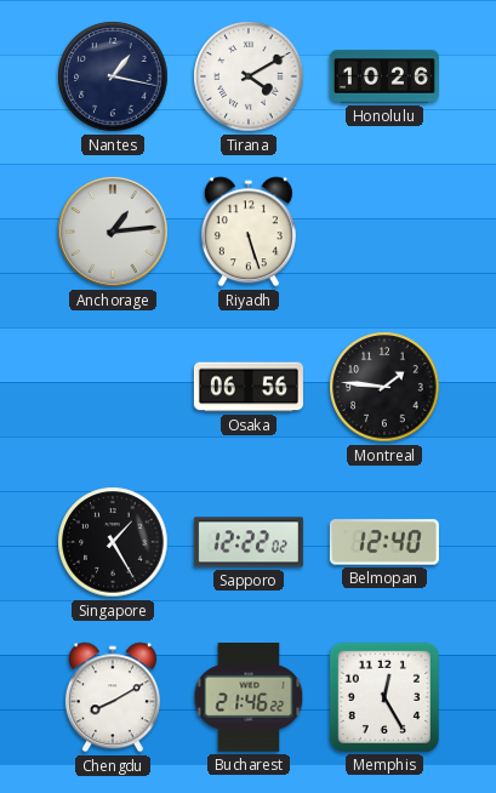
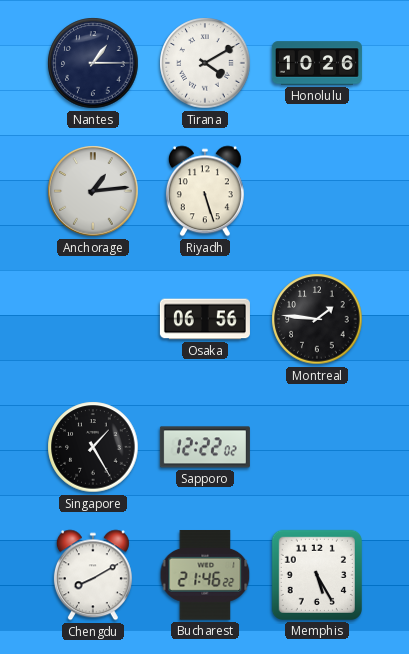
Nantes: 1:17 -> 1:15
Belmopan: 12:40 -> none
Memphis: 12:25 -> 5:25
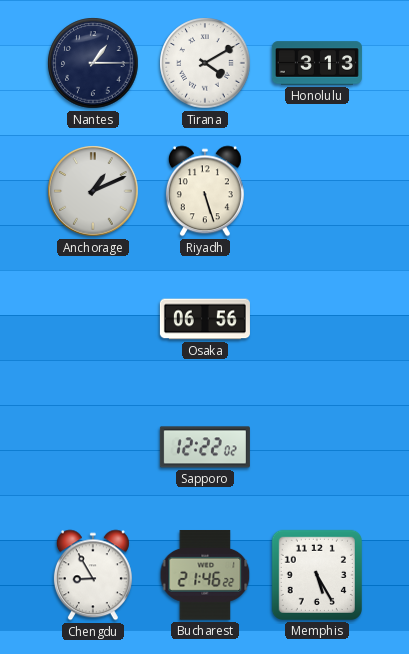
Honolulu: 10:26 -> 3:13
Anchorage: 1:14 -> 1:11
Montreal: 1:46 -> none
Singapore: 1:25 -> none
Chengdu: 8:10 -> 8:55
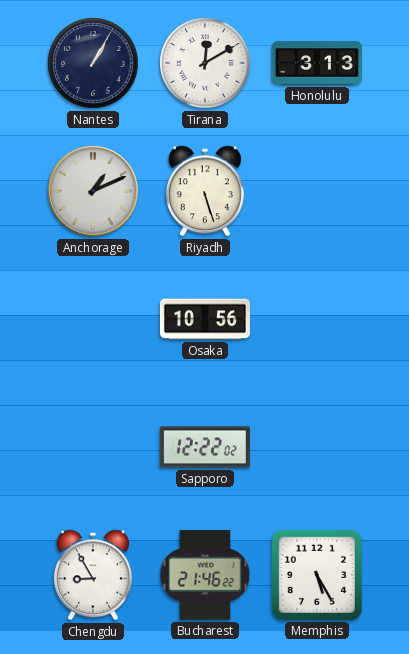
Nantes: 1:15 -> 1:05
Tirana: 4:10 -> 12:10
Osaka: 06:56 -> 10:56
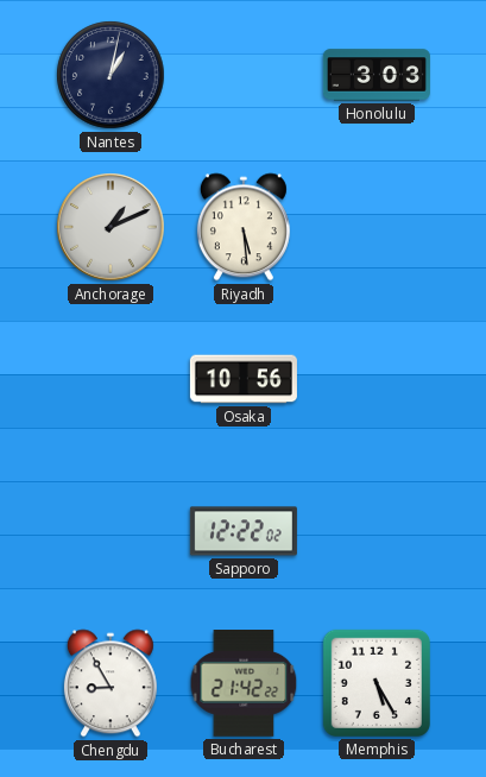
Nantes: 1:05 -> 1:02
Tirana: 12:10 -> none
Honolulu: 3:13 -> 3:03
Riyadh: 5:27 -> 5:29
Bucharest: 21:46 -> 21:42
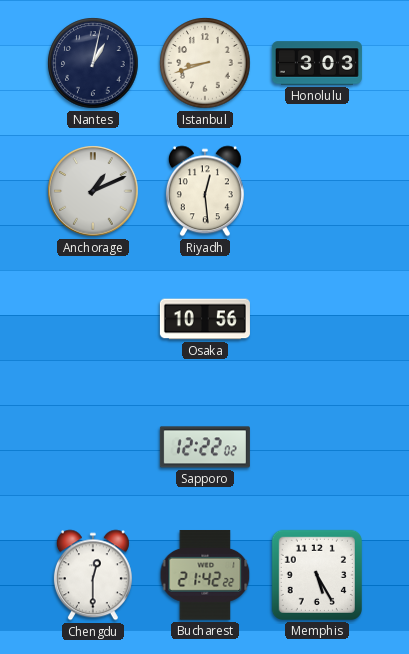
Istanbul: none -> 8:42
Riyadh: 5:29 -> 12:29
Chengdu: 8:55 -> 12:30
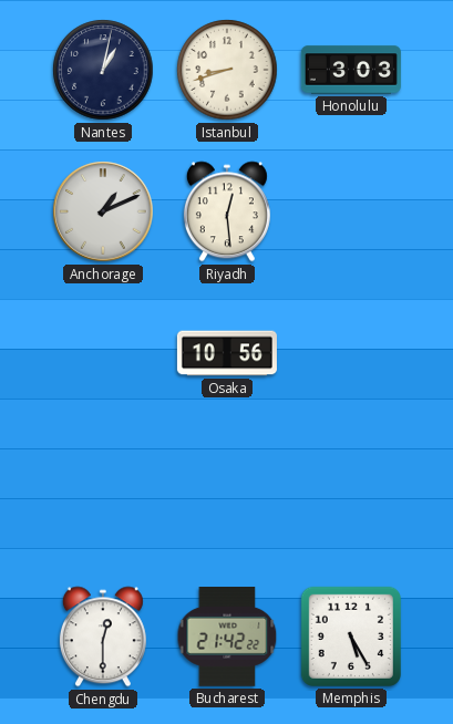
Sapporo: 12:22 -> none
